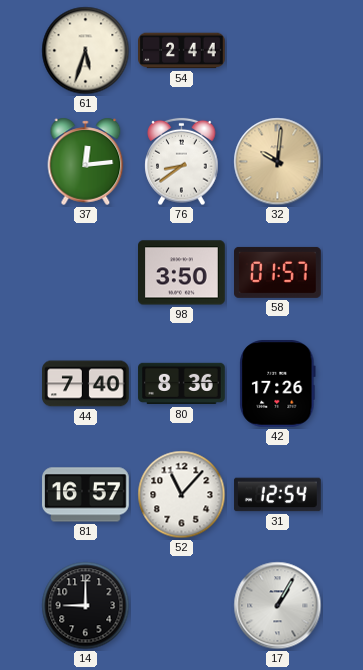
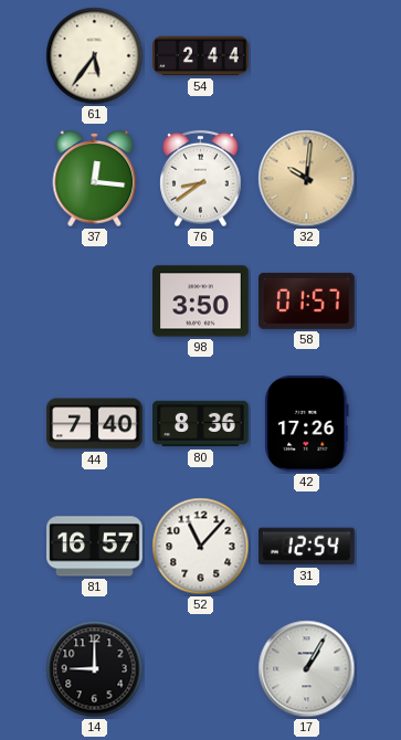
61: 5:33 -> 5:36
37: 12:14 -> 12:16
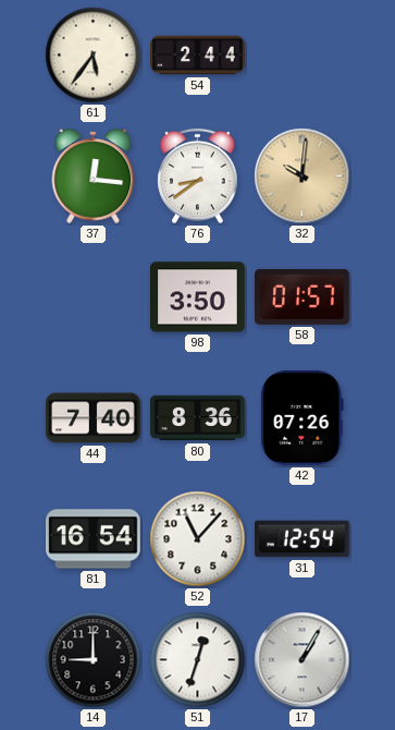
42: 17:26 -> 07:26
81: 16:57 -> 16:54
51: none -> 12:33
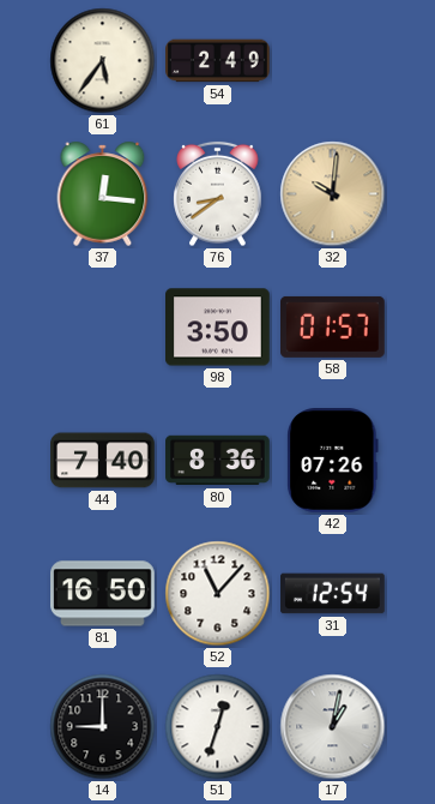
54: 2:44 -> 2:49
81: 16:54 -> 16:50
17: 1:05 -> 1:02
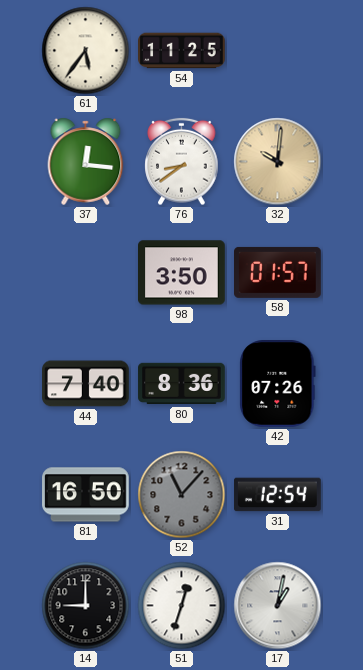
54: 2:49 -> 11:25
52 dial: white -> grey
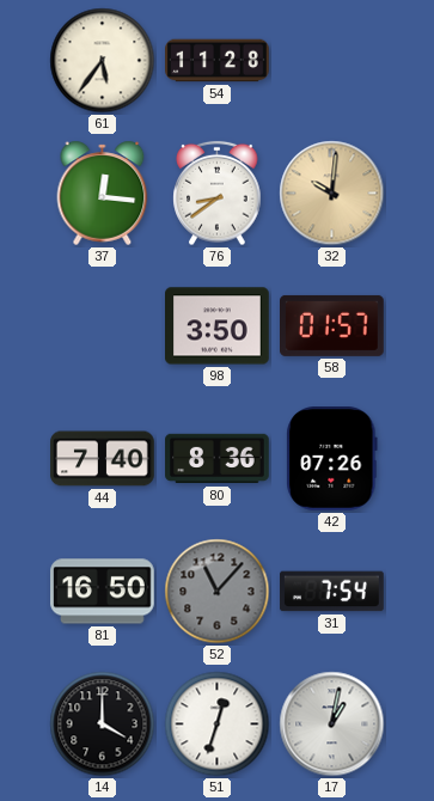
54: 11:25 -> 11:28
31: 12:54 -> 7:54
14: 9:00 -> 4:00
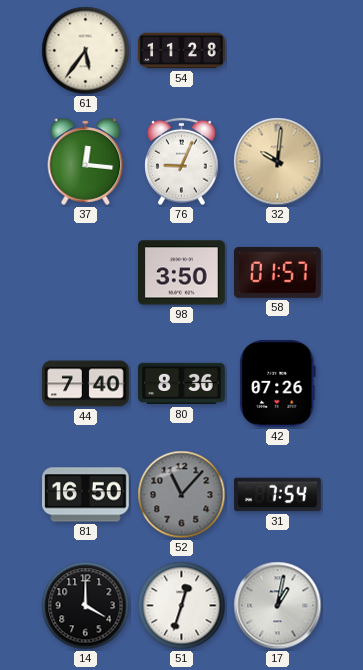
76: 8:39 -> 9:04
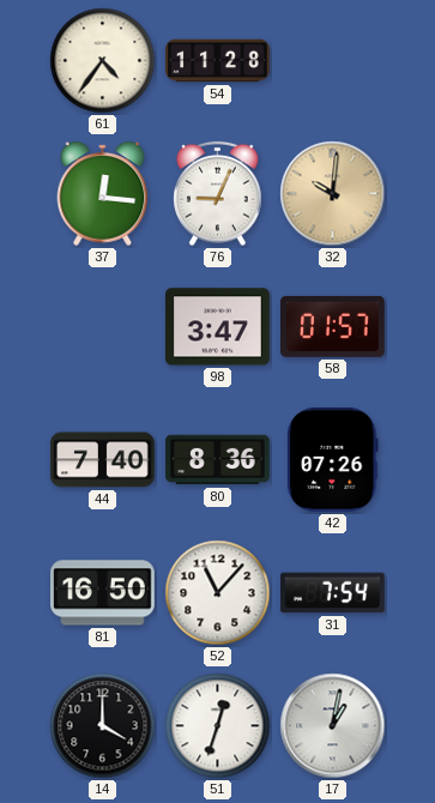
61: 5:36 -> 4:36
98: 3:50 -> 3:47
52 dial: grey -> white
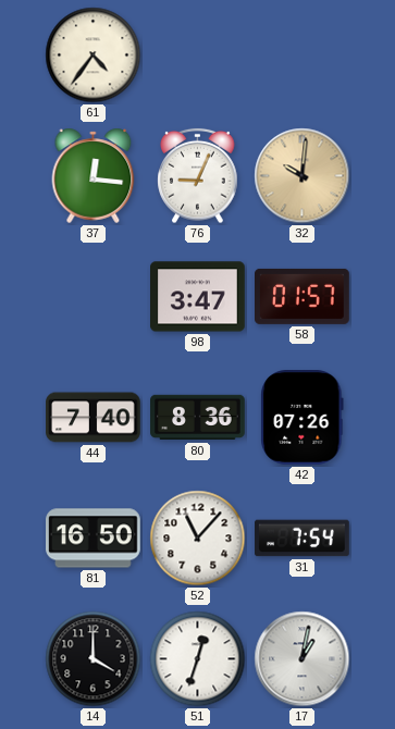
54: 11:28 -> none
